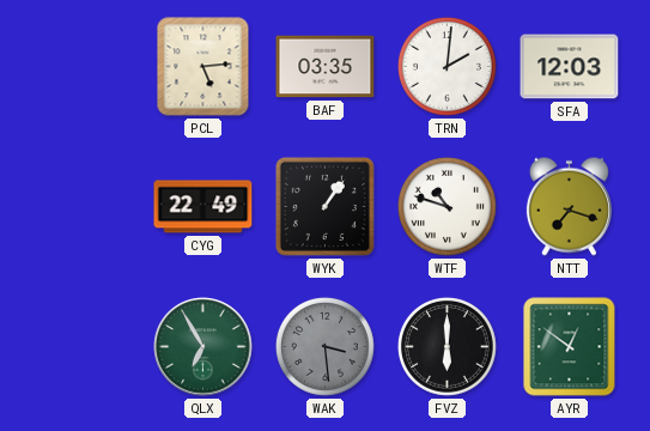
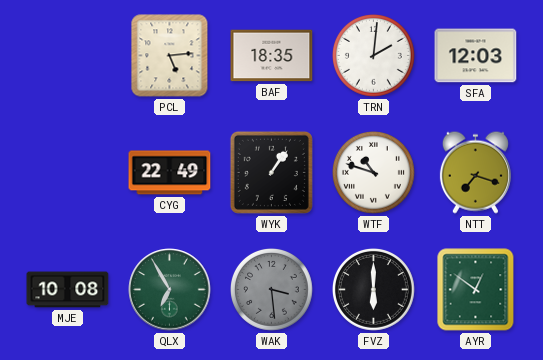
BAF: 03:35 -> 18:35
MJE: none -> 10:08
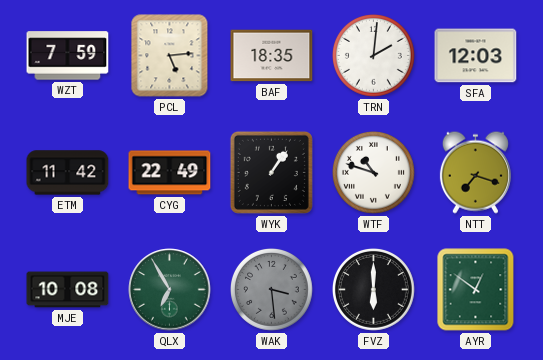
WZT: none -> 7:59
ETM: none -> 11:42
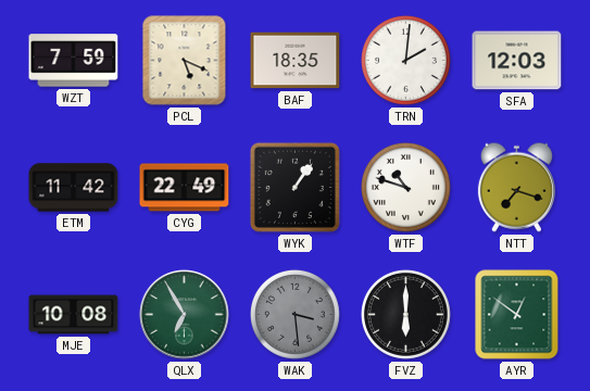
PCL: 5:14 -> 5:19
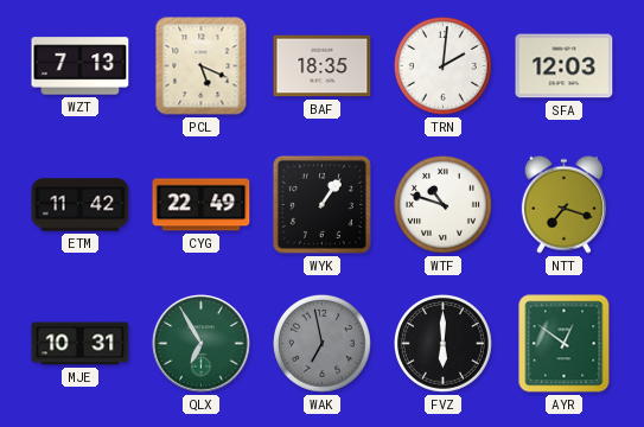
WZT: 7:59 -> 7:13
MJE: 10:08 -> 10:31
WAK: 3:29 -> 6:58
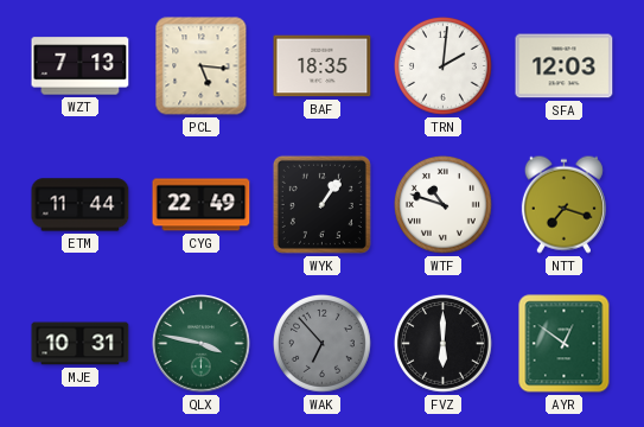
PCL: 5:19 -> 5:16
ETM: 11:42 -> 11:44
QLX: 6:55 -> 3:47
WAK: 6:58 -> 6:53
